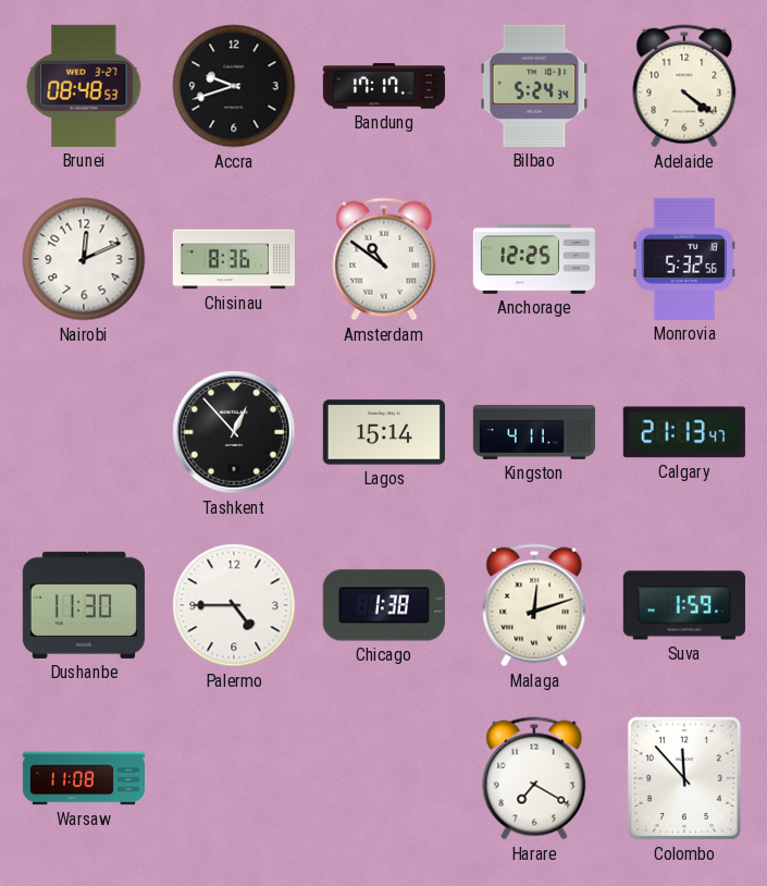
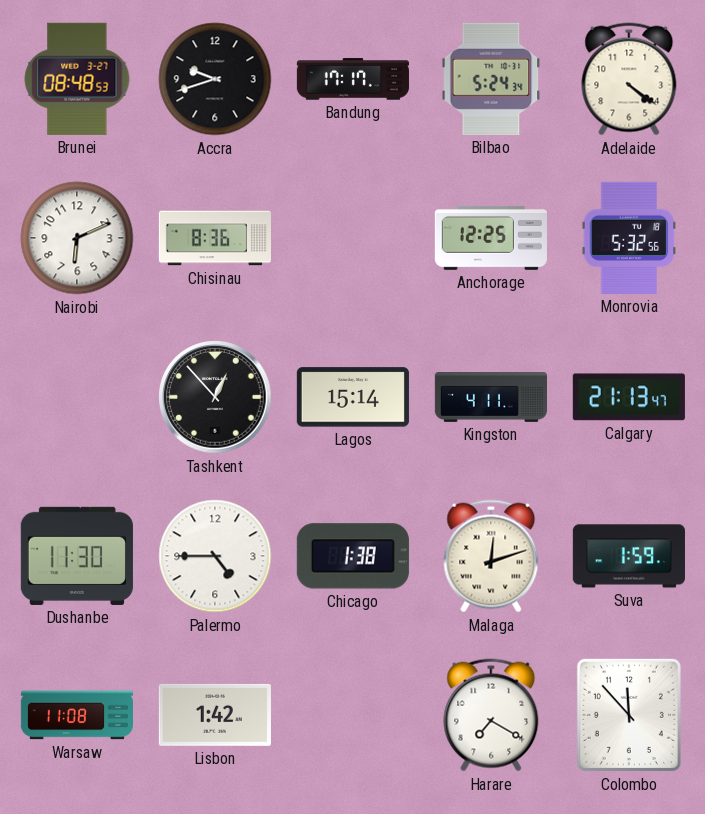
Nairobi: 12:11 -> 6:11
Amsterdam: 10:51 -> none
Lisbon: none -> 1:42
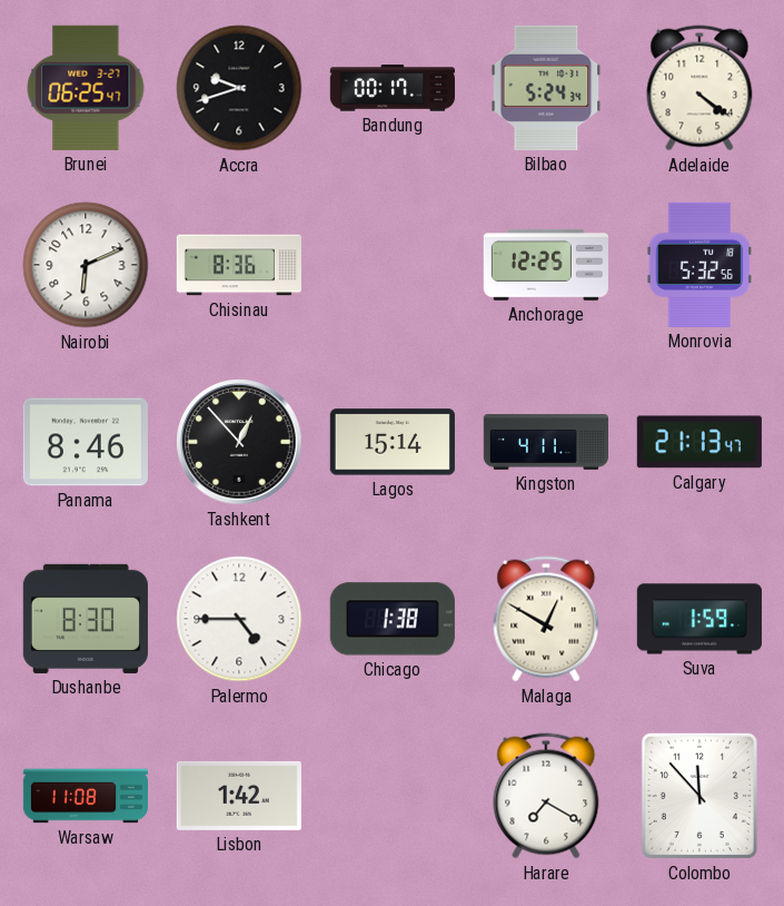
Brunei: 08:48 -> 06:25
Bandung: 17:17 -> 00:17
Panama: none -> 8:46
Dushanbe: 11:30 -> 8:30
Malaga: 12:12 -> 12:50
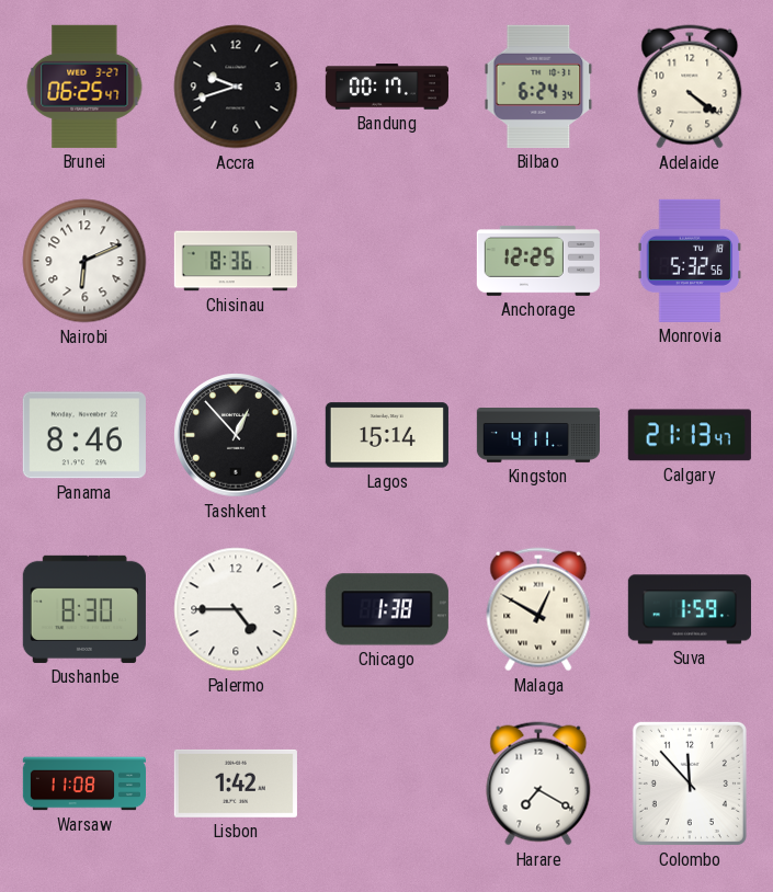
Bilbao: 5:24 -> 6:24
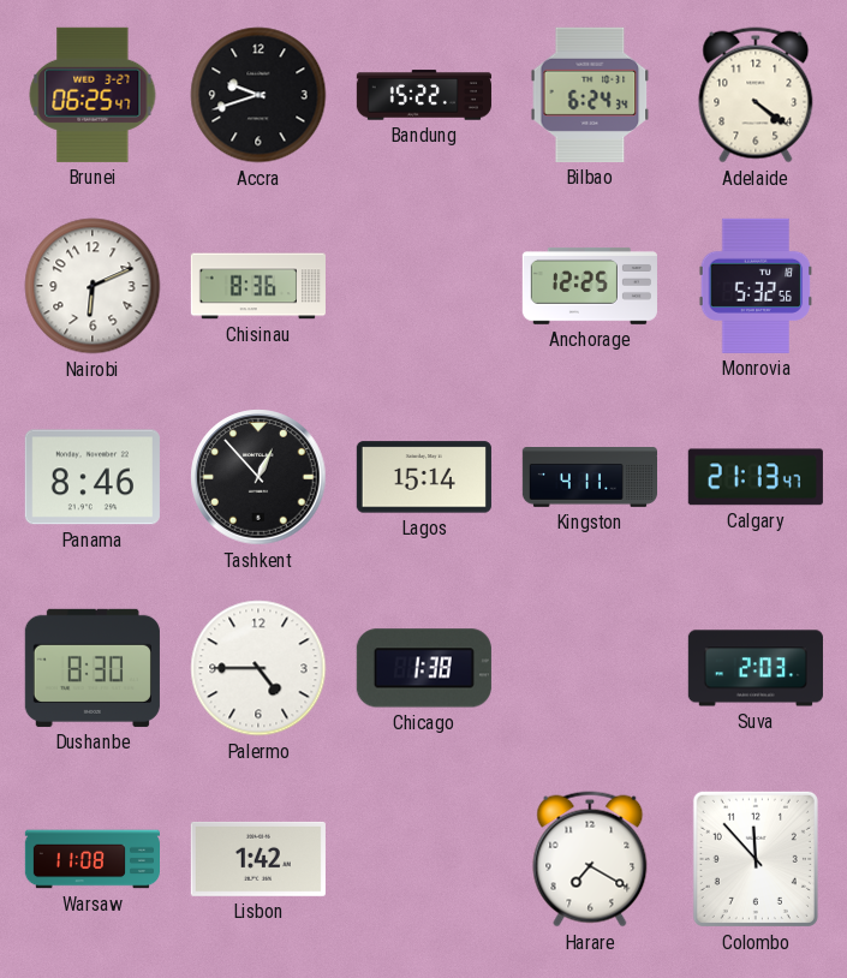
Bandung: 00:17 -> 15:22
Malaga: 12:50 -> none
Suva: 1:59 -> 2:03
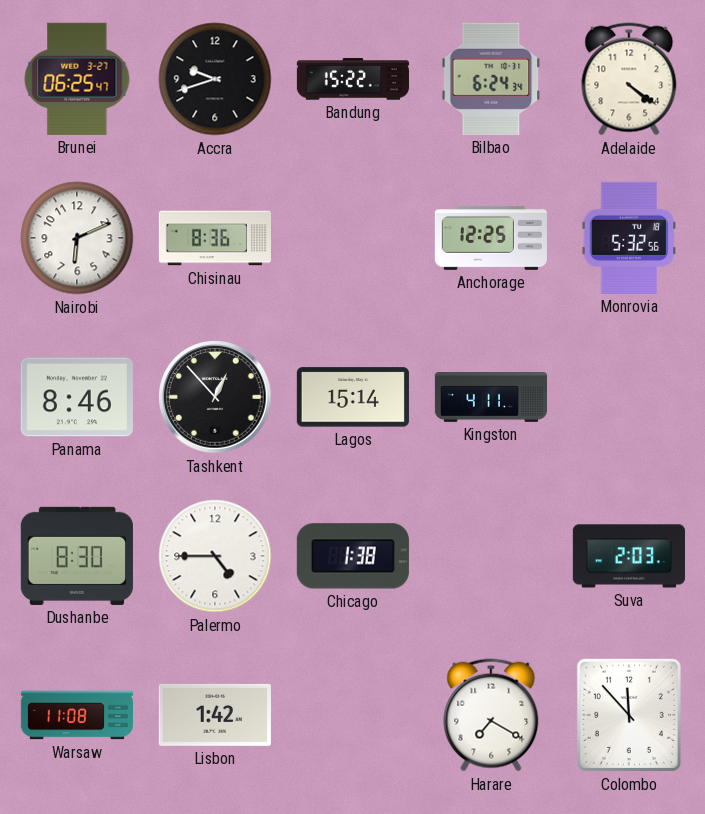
Calgary: 21:13 -> none
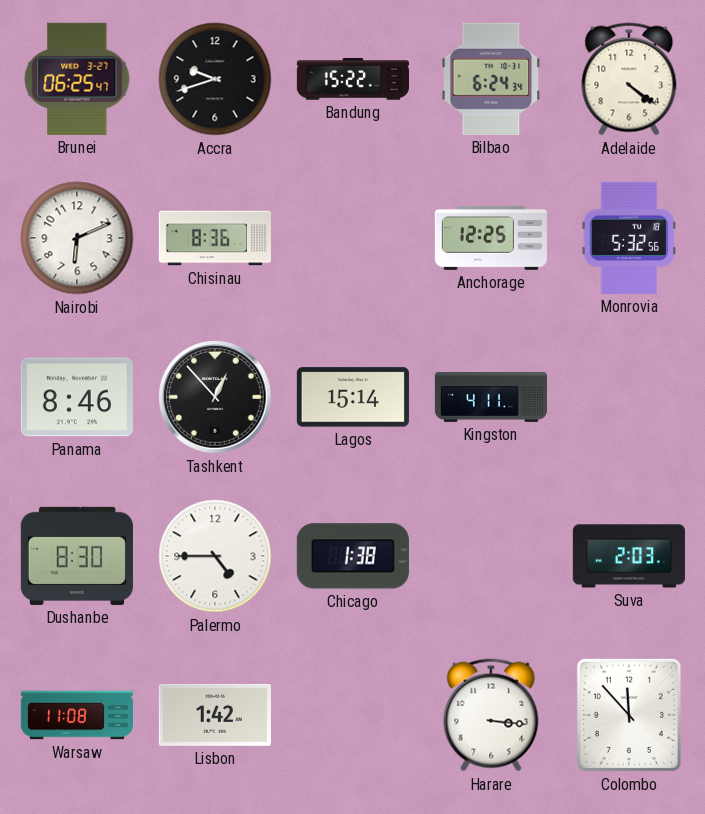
Harare: 7:20 -> 3:16
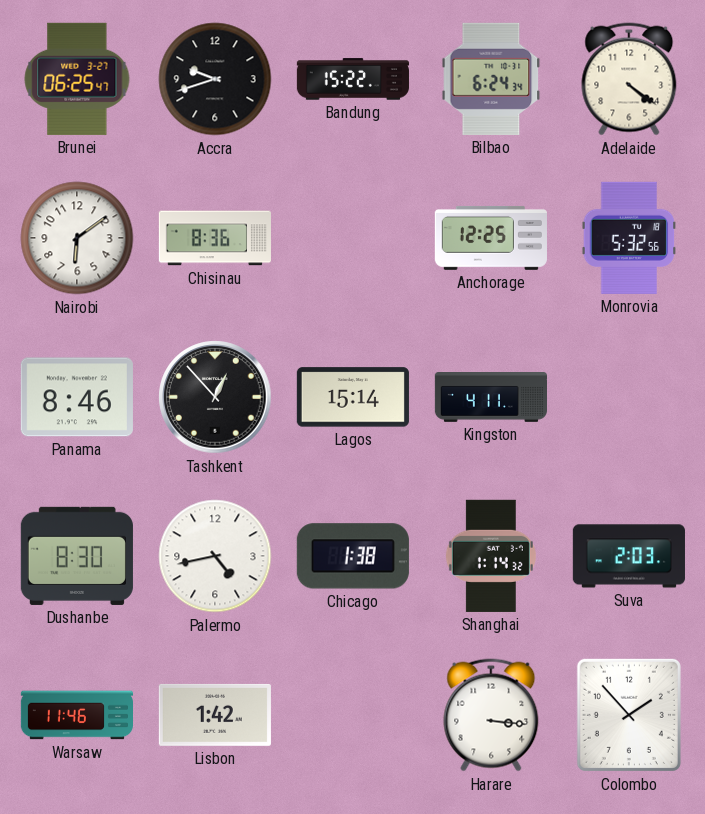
Nairobi: 6:11 -> 6:09
Palermo: 4:45 -> 4:43
Shanghai: none -> 1:14
Warsaw: 11:08 -> 11:46
Colombo: 11:53 -> 1:53
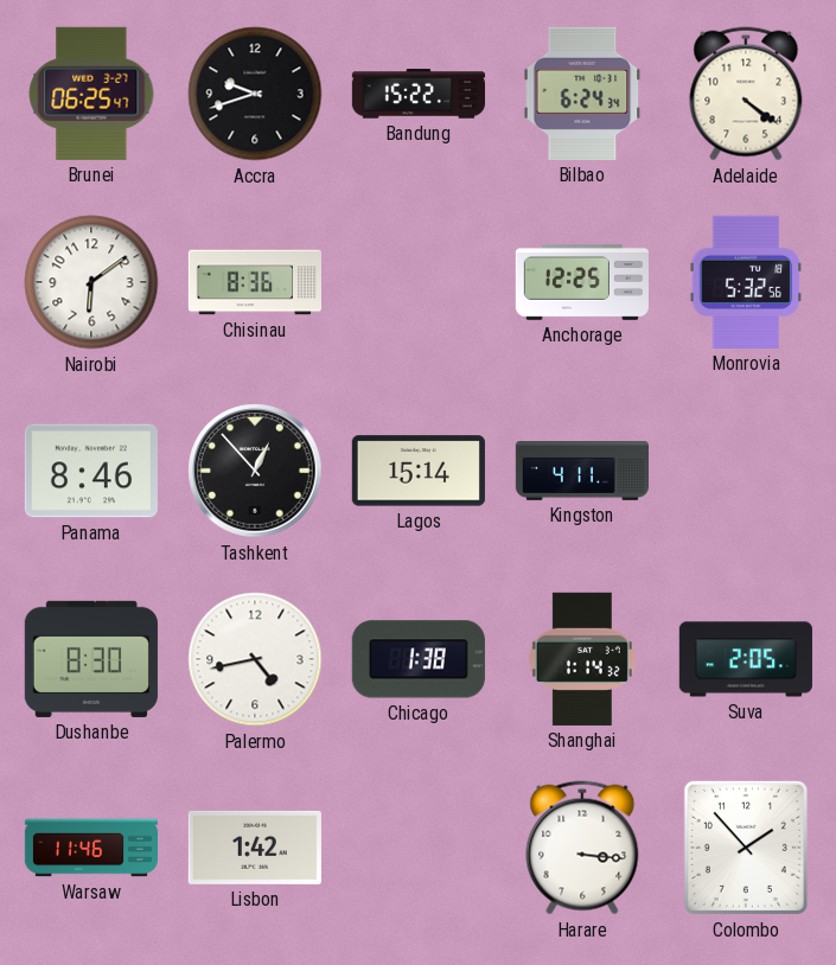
Suva: 2:03 -> 2:05
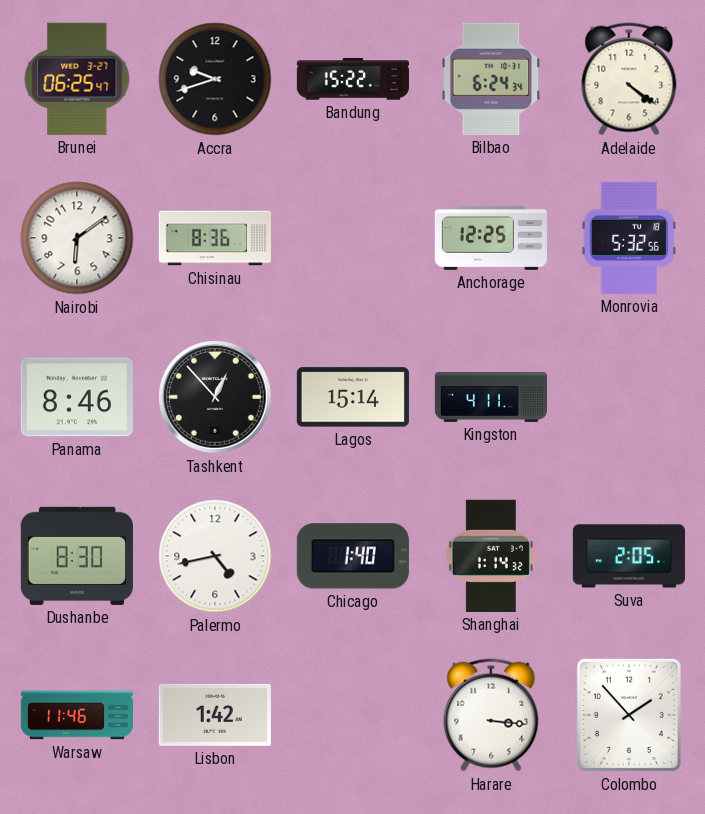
Chicago: 1:38 -> 1:40
